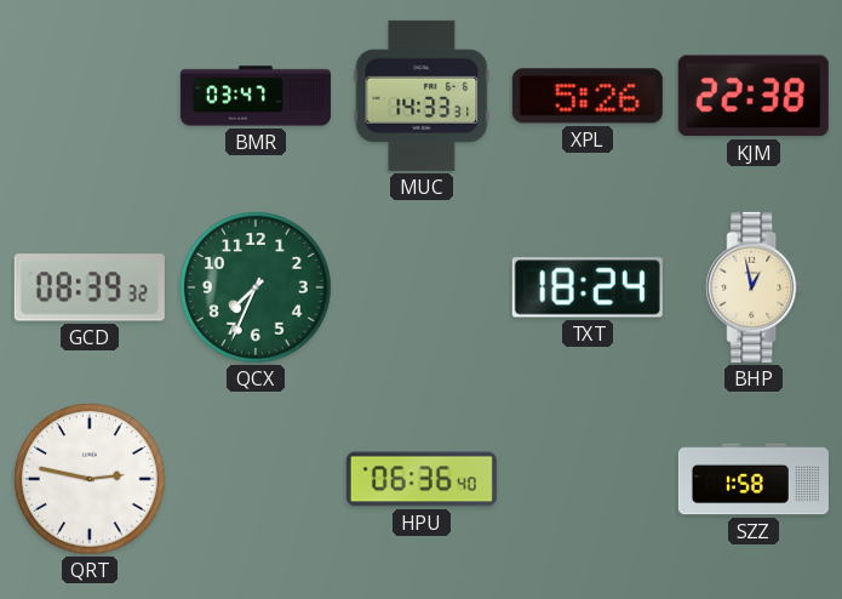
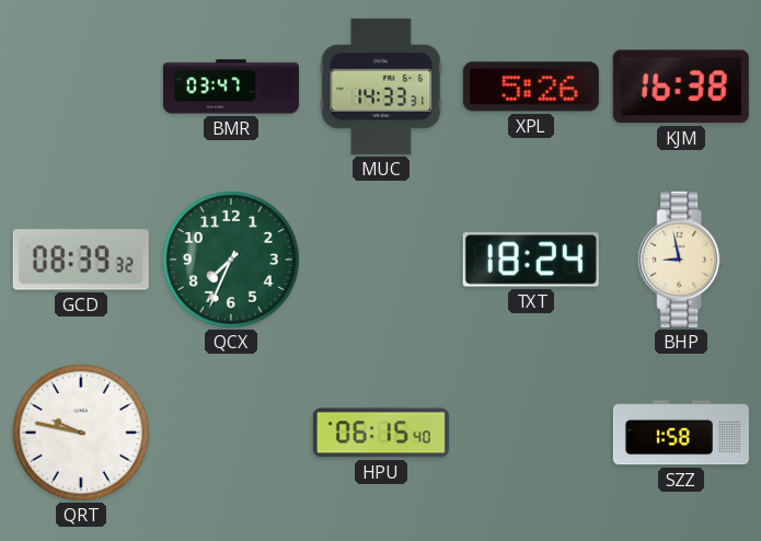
KJM: 22:38 -> 16:38
BHP: 12:58 -> 8:58
QRT: 2:47 -> 9:47
HPU: 06:36 -> 06:15
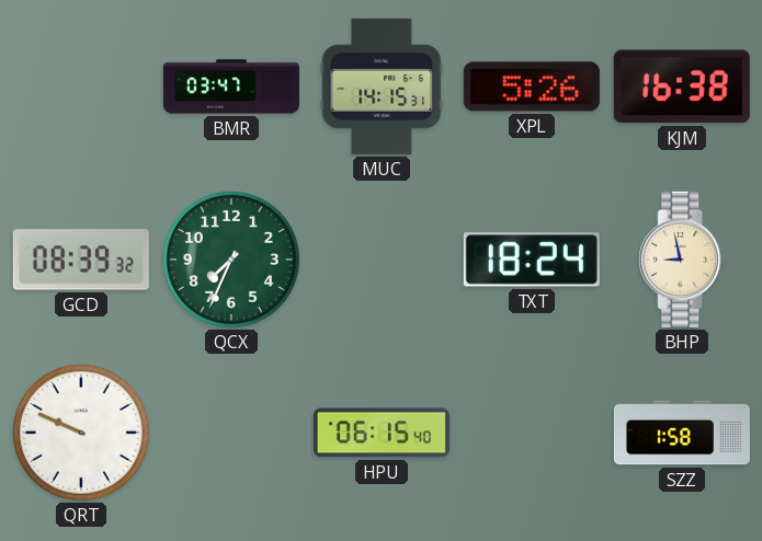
MUC: 14:33 -> 14:15
QRT: 9:47 -> 9:49
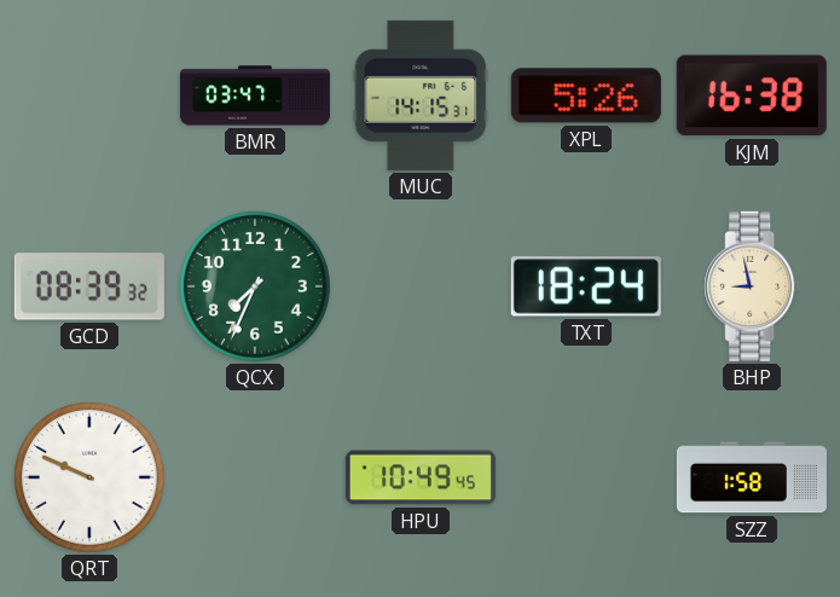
HPU: 06:15 -> 10:49
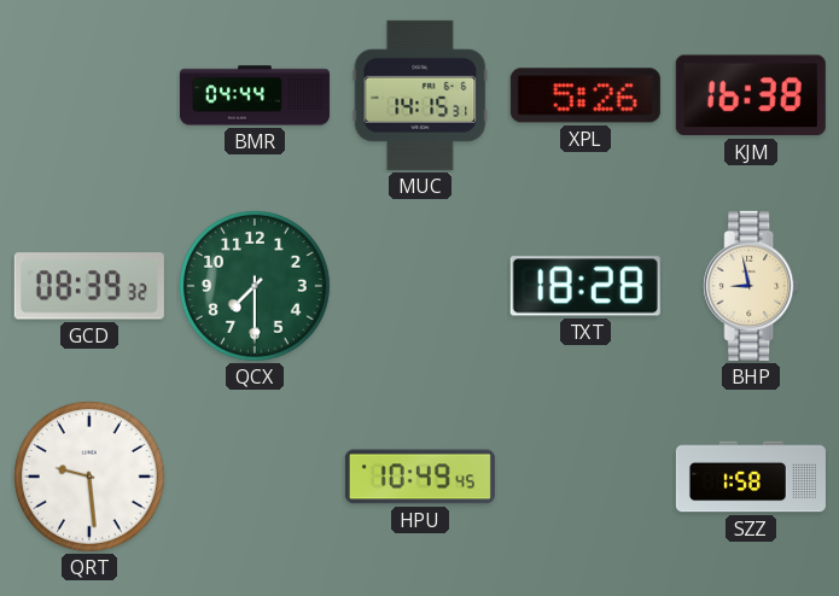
BMR: 03:47 -> 04:44
QCX: 7:34 -> 7:30
TXT: 18:24 -> 18:28
QRT: 9:49 -> 9:29
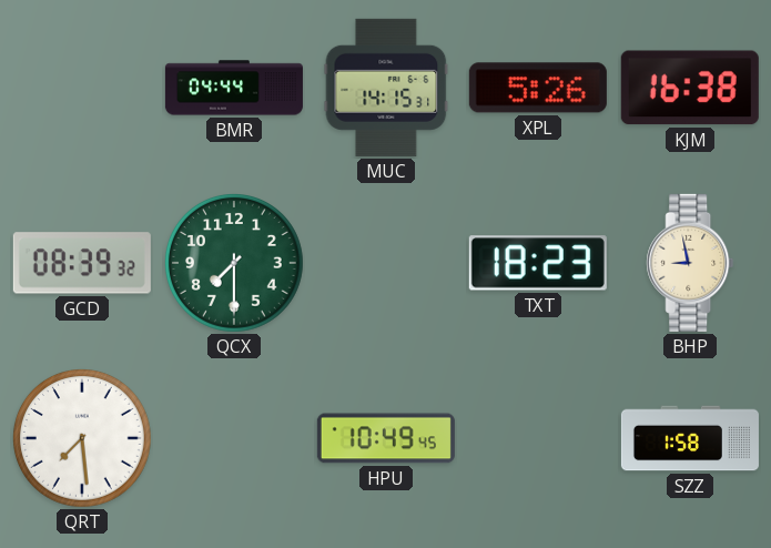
TXT: 18:28 -> 18:23
QRT: 9:29 -> 7:29
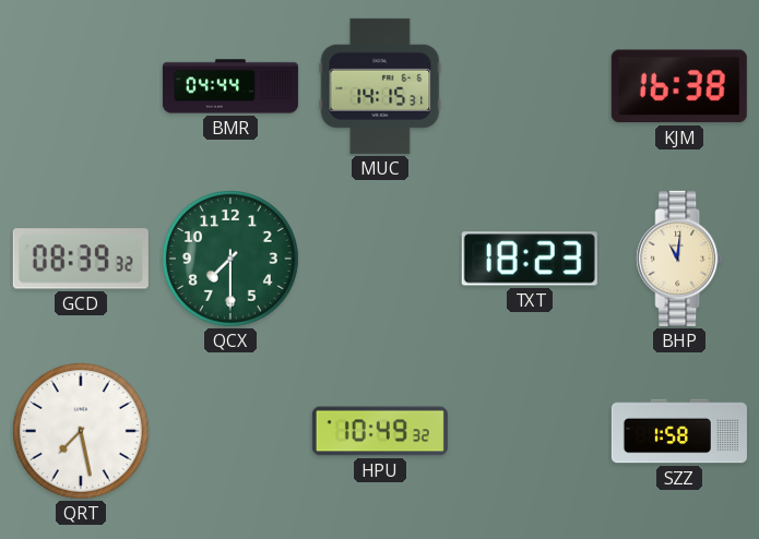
XPL: 5:26 -> none
BHP: 8:58 -> 11:01
QRT: 7:29 -> 7:28
HPU: 10:49:45 -> 10:49:32
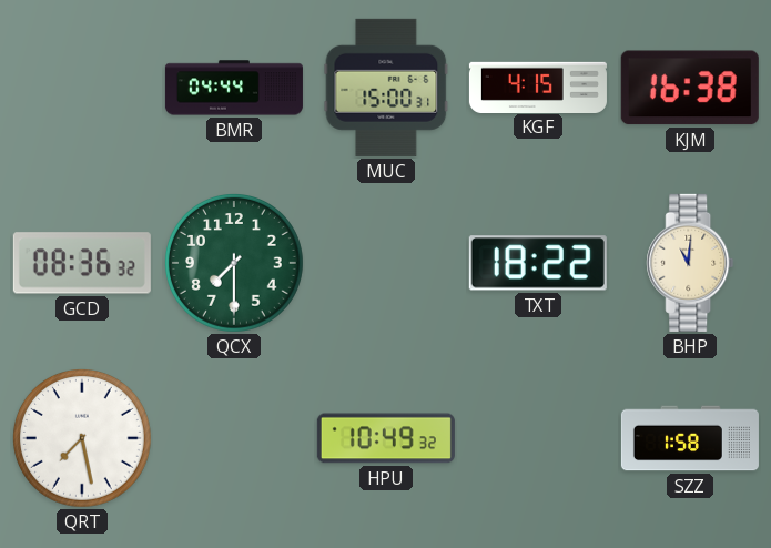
MUC: 14:15 -> 15:00
KGF: none -> 4:15
GCD: 08:39 -> 08:36
TXT: 18:23 -> 18:22
